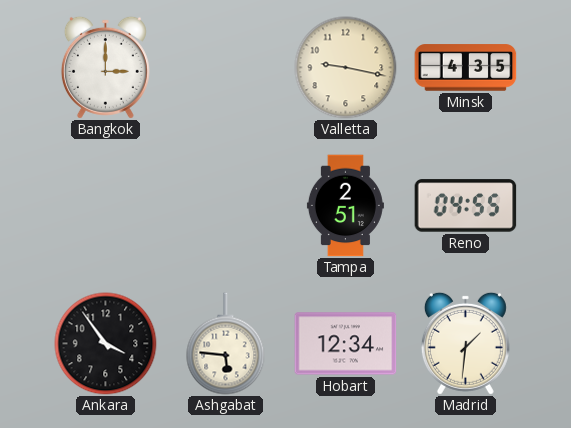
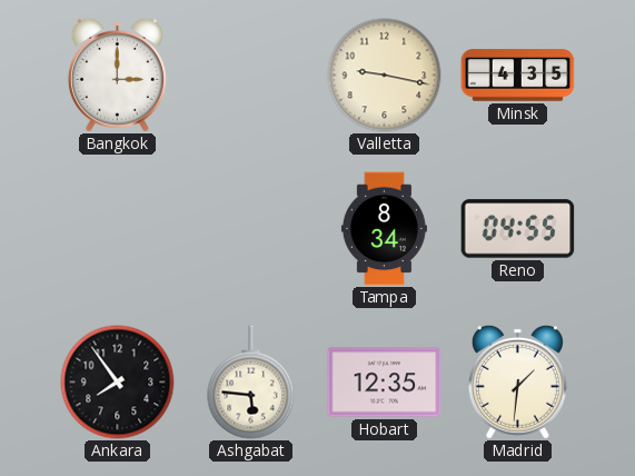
Tampa: 2:51 -> 8:34
Ankara: 3:54 -> 7:54
Hobart: 12:34 -> 12:35
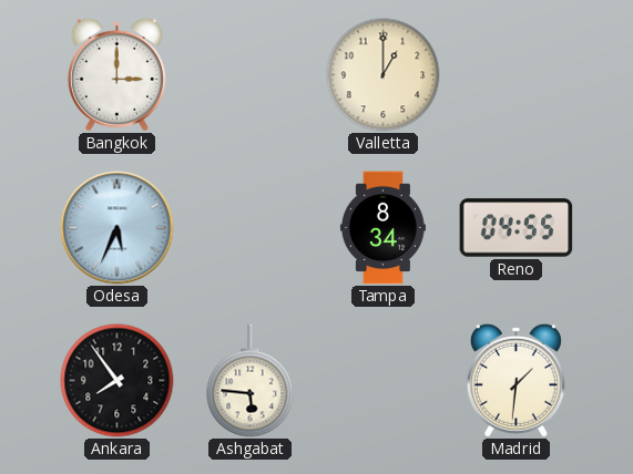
Valletta: 9:17 -> 1:00
Minsk: 4:35 -> none
Odesa: none -> 5:34
Hobart: 12:35 -> none
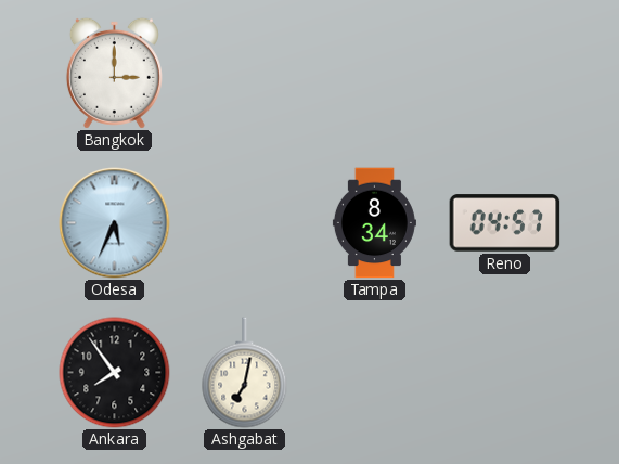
Valletta: 1:00 -> none
Reno: 04:55 -> 04:57
Ashgabat: 5:46 -> 7:02
Madrid: 1:31 -> none
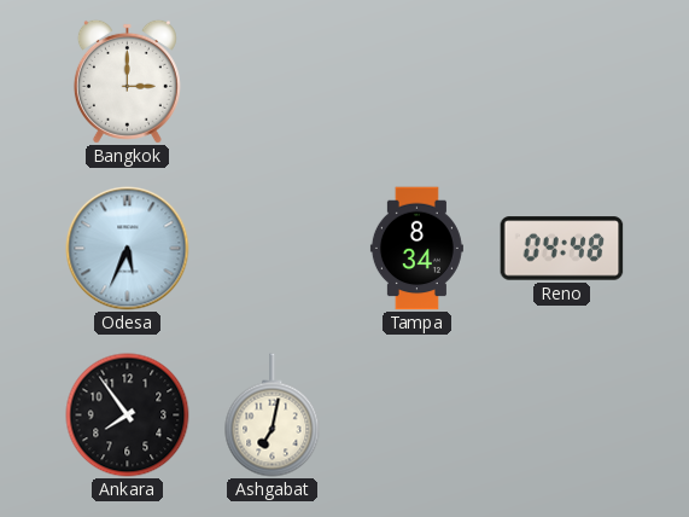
Reno: 04:57 -> 04:48
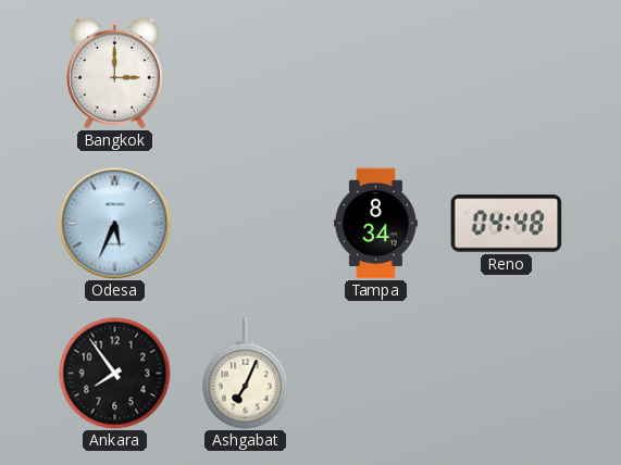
Ashgabat: 7:02 -> 7:04
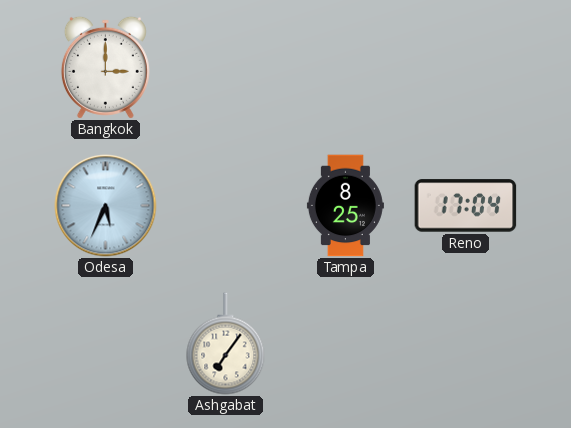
Tampa: 8:34 -> 8:25
Reno: 04:48 -> 17:04
Ankara: 7:54 -> none
Ashgabat: 7:04 -> 7:06
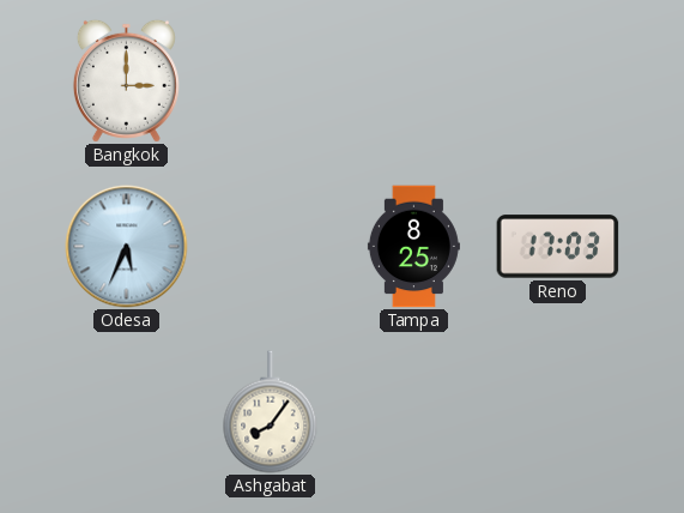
Reno: 17:04 -> 17:03
Ashgabat: 7:06 -> 8:06
